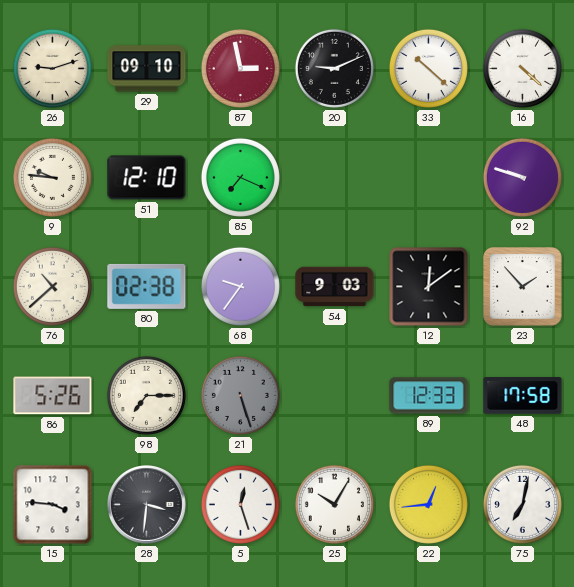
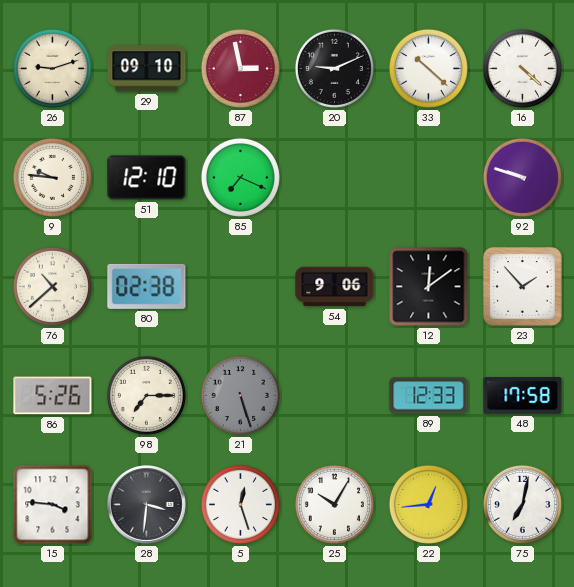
68: 9:36 -> none
54: 9:03 -> 9:06
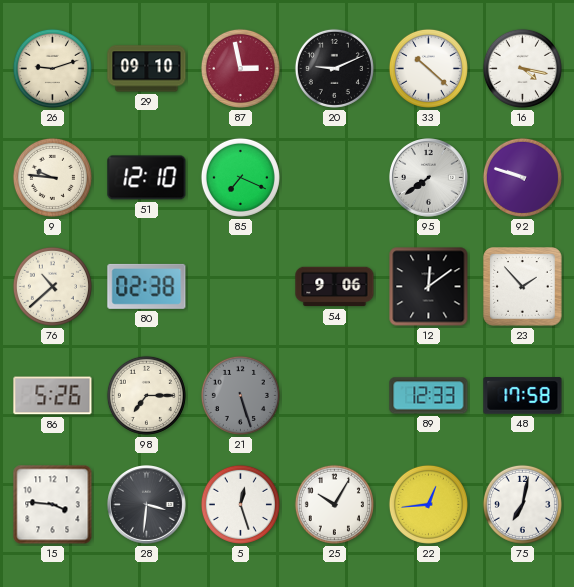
16: 4:22 -> 4:17
95: none -> 7:39
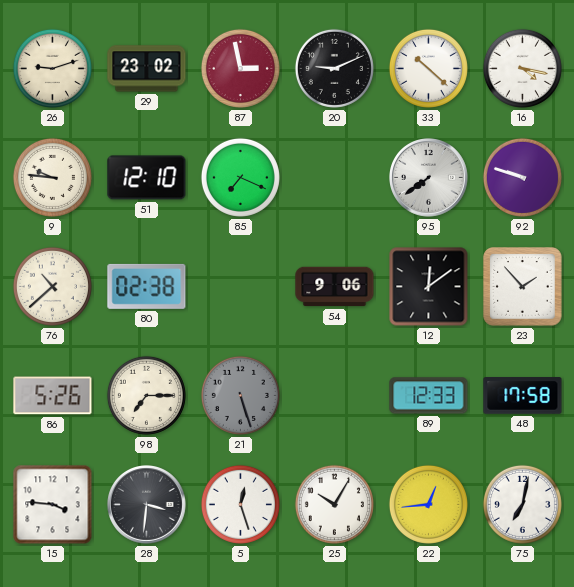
29: 09:10 -> 23:02
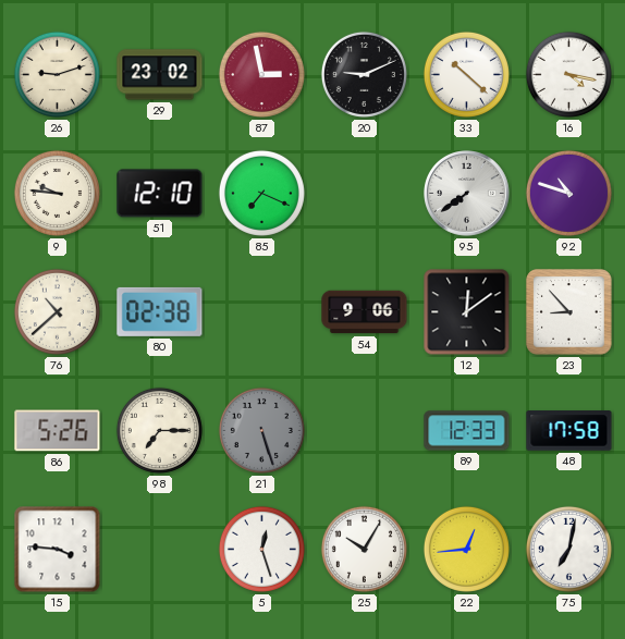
92: 9:48 -> 10:48
23: 1:53 -> 8:53
28: 3:31 -> none
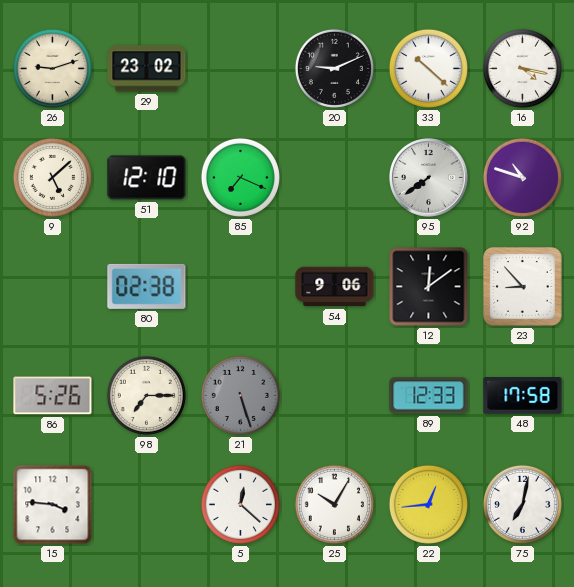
87: 2:58 -> none
9: 9:46 -> 5:08
76: 10:38 -> none
5: 12:27 -> 12:22
